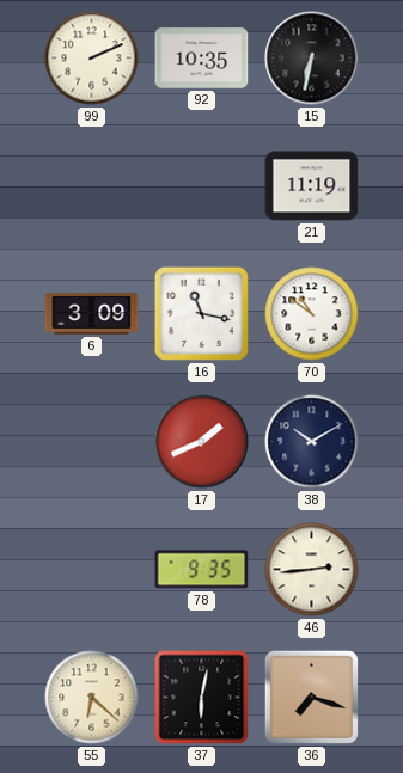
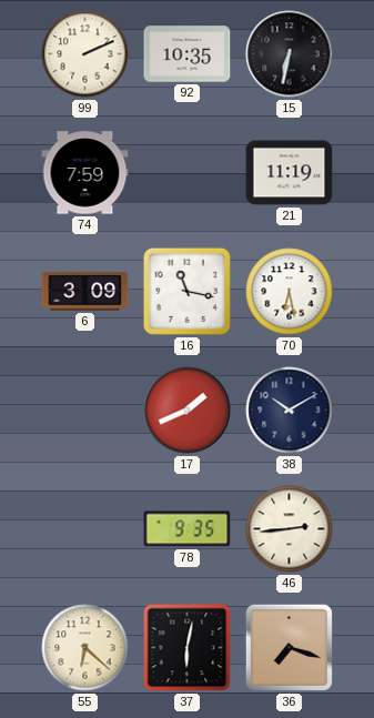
74: none -> 7:59
70: 10:51 -> 6:28
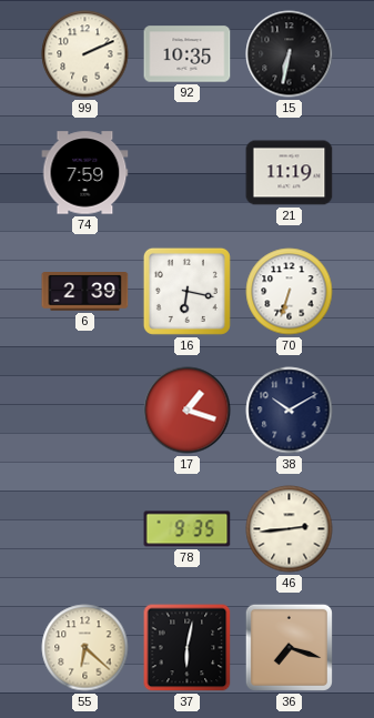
6: 3:09 -> 2:39
16: 11:17 -> 6:17
70: 6:28 -> 6:33
17: 1:41 -> 1:18
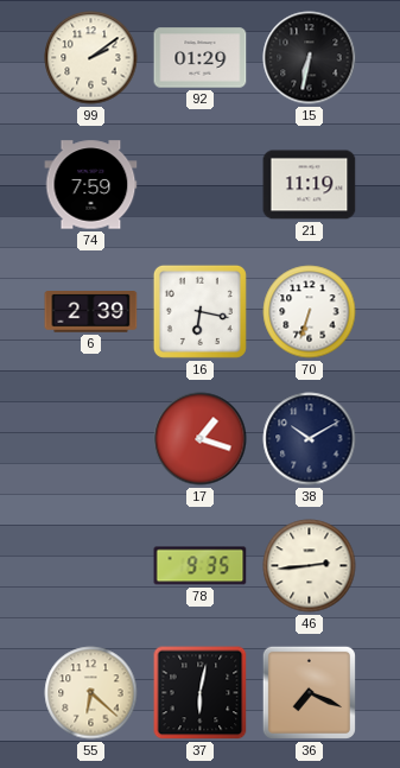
99: 2:11 -> 2:09
92: 10:35 -> 01:29
36: 7:18 -> 7:19
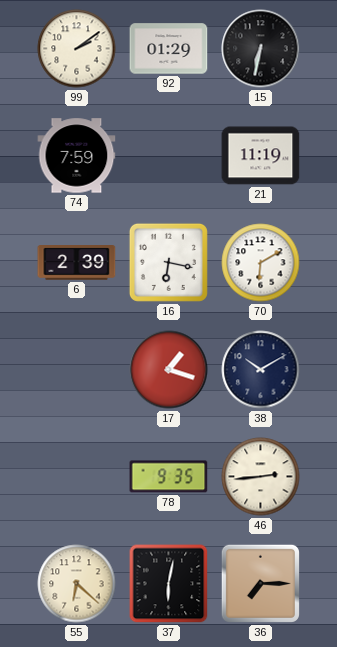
70: 6:33 -> 6:10
36: 7:19 -> 7:15
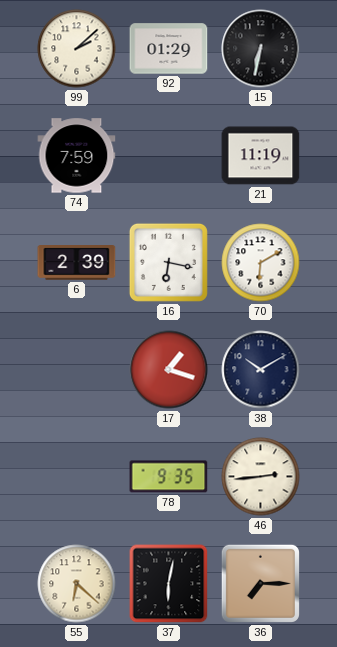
99: 2:09 -> 2:08
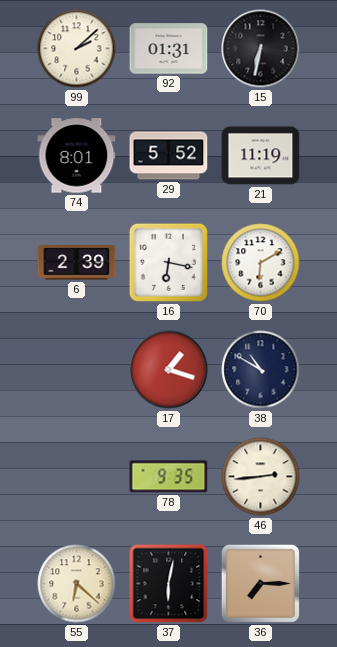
92: 01:29 -> 01:31
74: 7:59 -> 8:01
29: none -> 5:52
38: 10:10 -> 10:50
